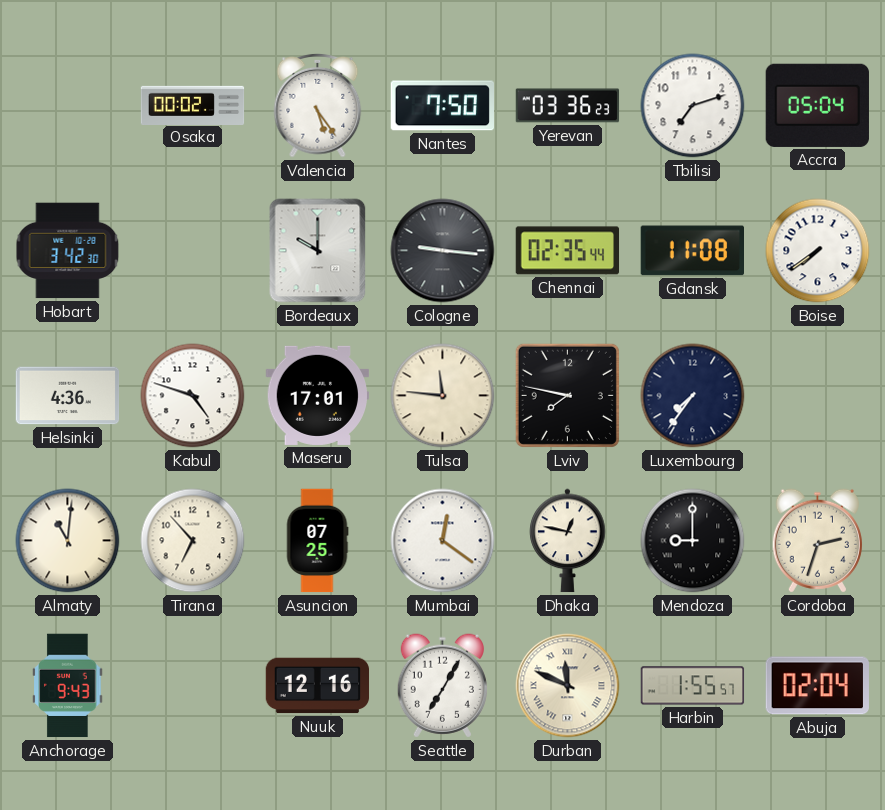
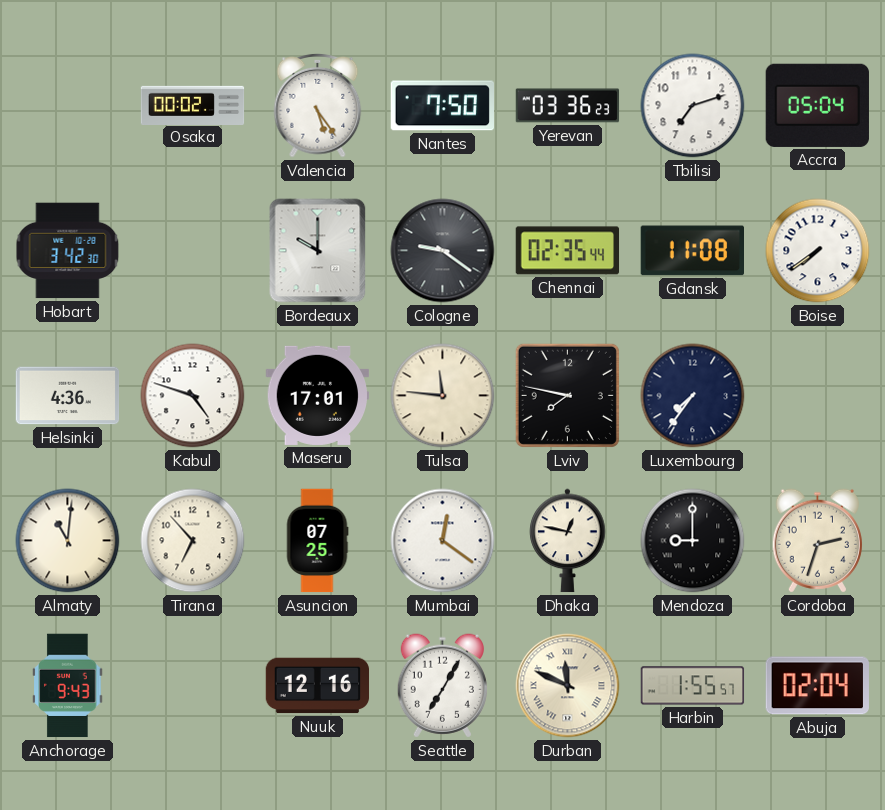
Cologne: 9:16 -> 9:21
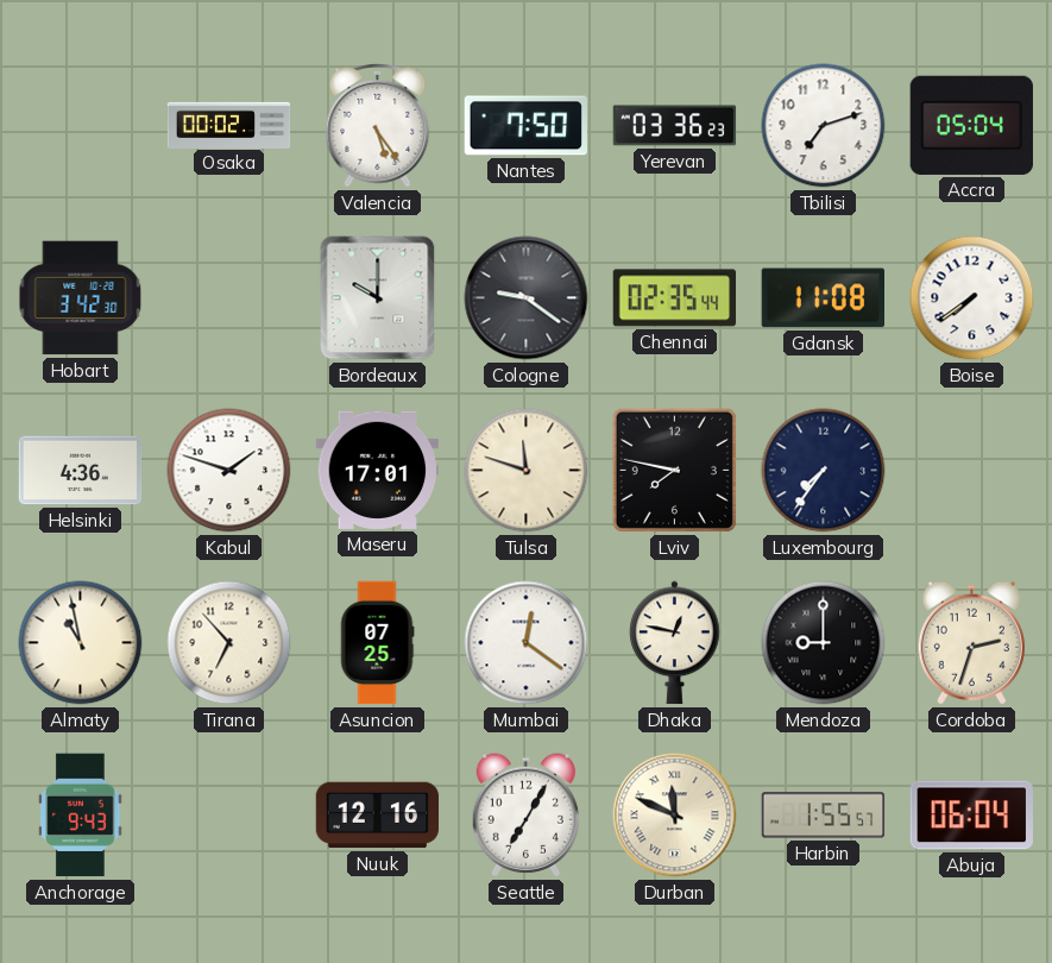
Kabul: 4:48 -> 1:48
Tulsa: 11:46 -> 11:48
Almaty: 11:01 -> 10:58
Abuja: 02:04 -> 06:04
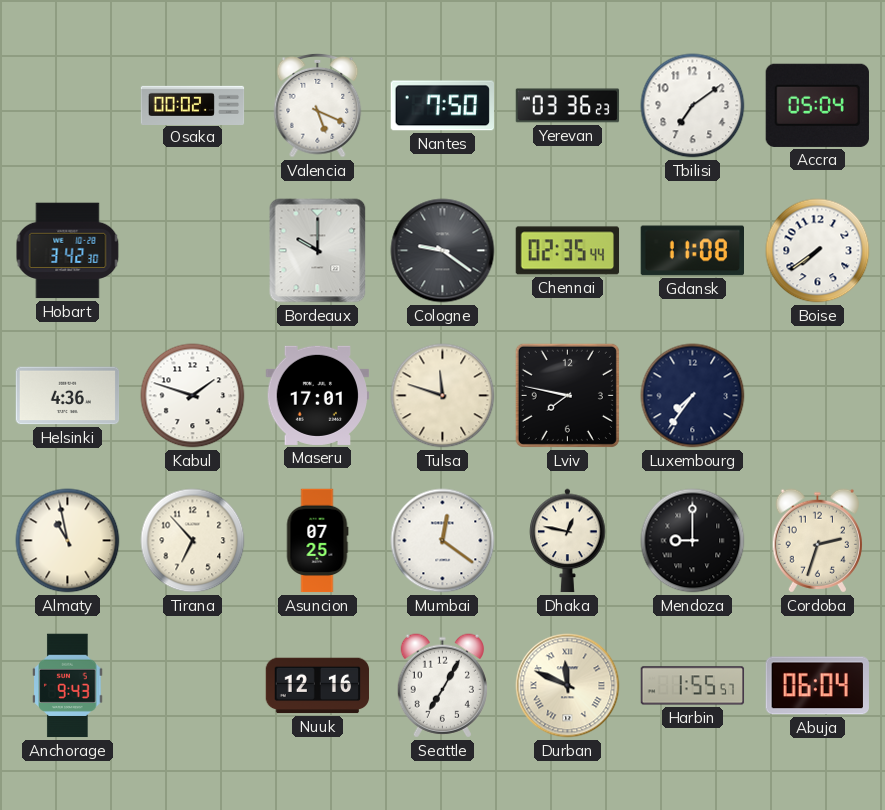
Valencia: 5:24 -> 5:19
Tbilisi: 7:12 -> 7:09
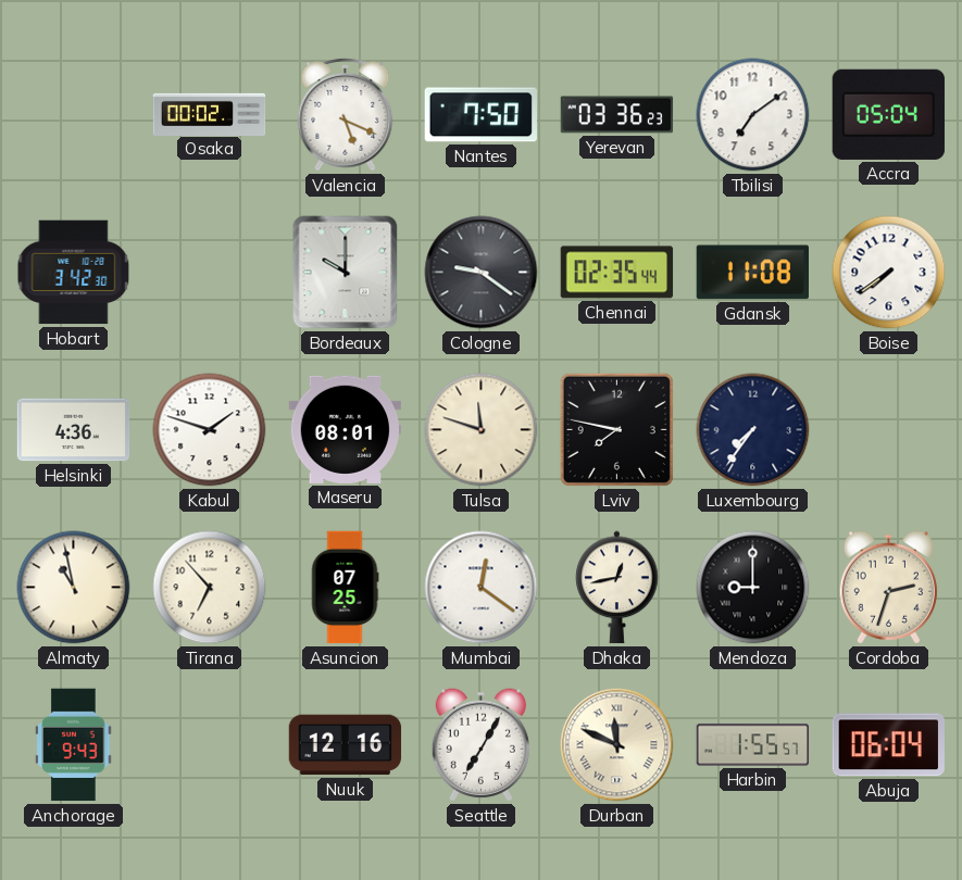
Maseru: 17:01 -> 08:01
Dhaka: 12:47 -> 12:43
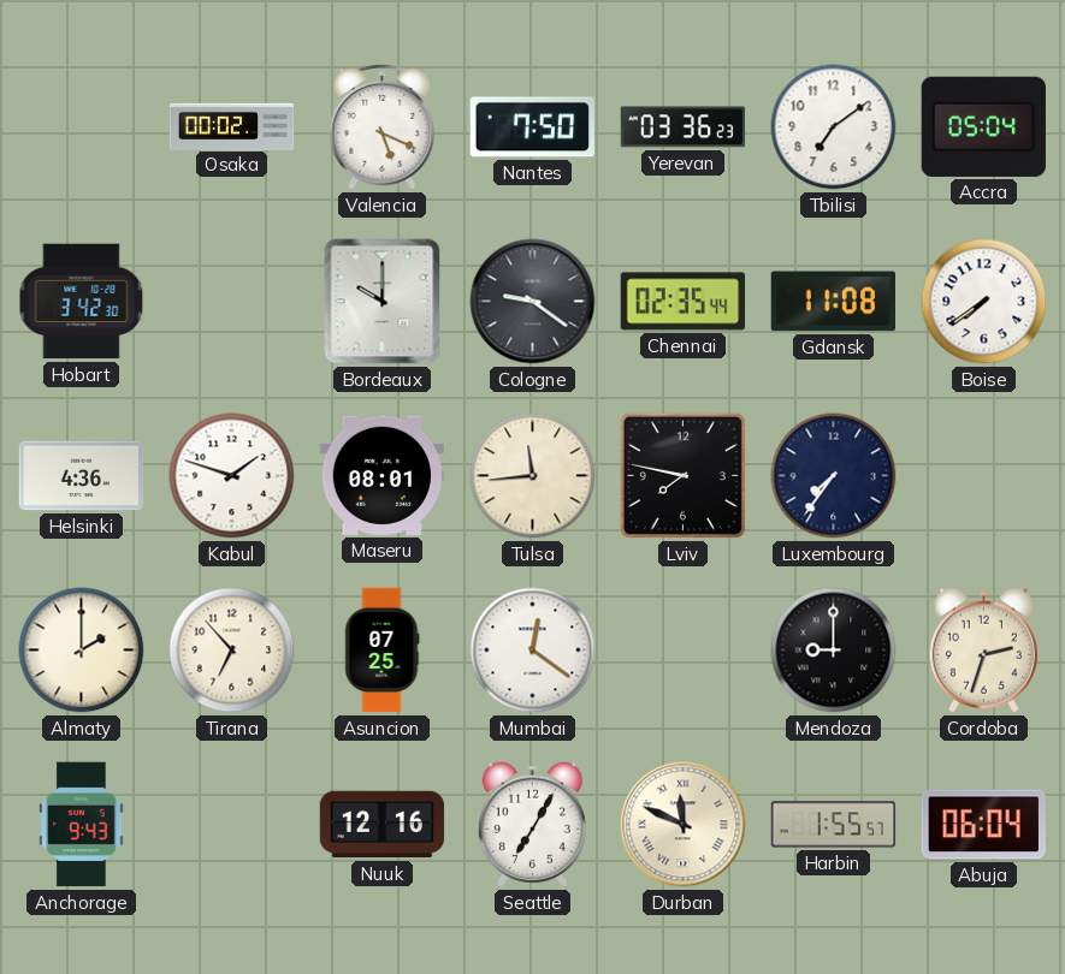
Tulsa: 11:48 -> 11:44
Almaty: 10:58 -> 2:00
Dhaka: 12:43 -> none
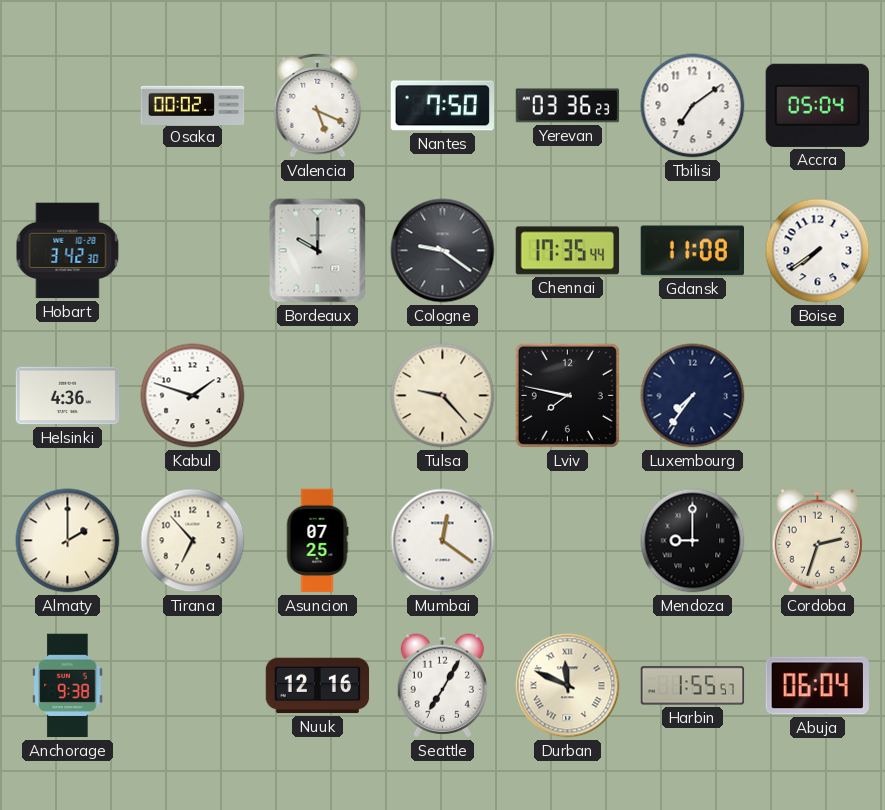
Chennai: 02:35 -> 17:35
Maseru: 08:01 -> none
Tulsa: 11:44 -> 9:23
Anchorage: 9:43 -> 9:38
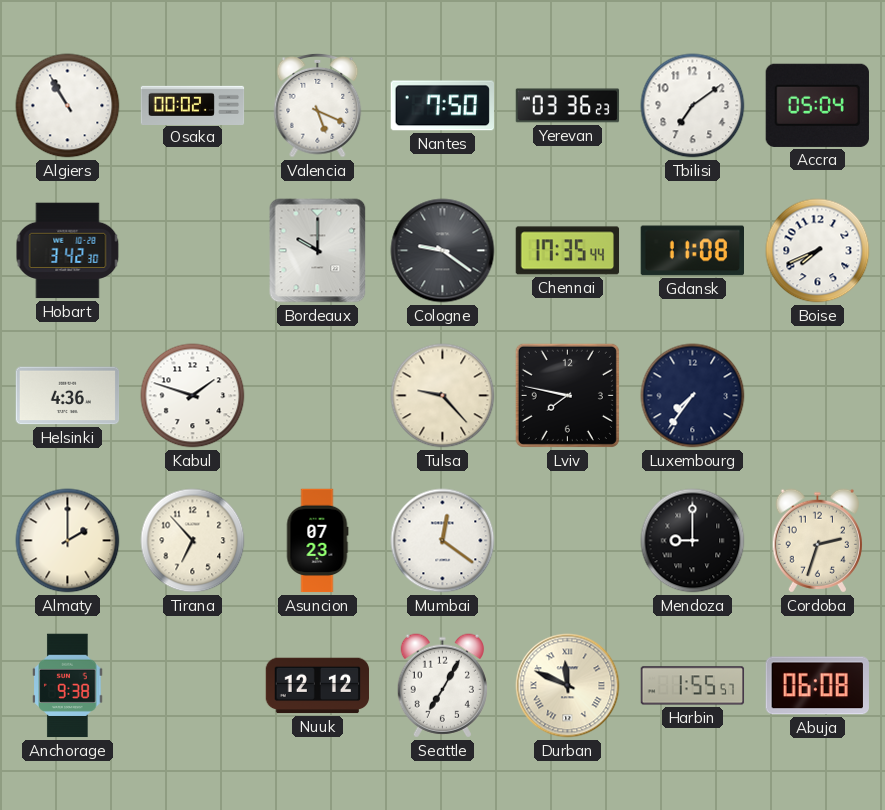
Algiers: none -> 10:55
Boise: 7:39 -> 7:41
Asuncion: 07:25 -> 07:23
Nuuk: 12:16 -> 12:12
Abuja: 06:04 -> 06:08
